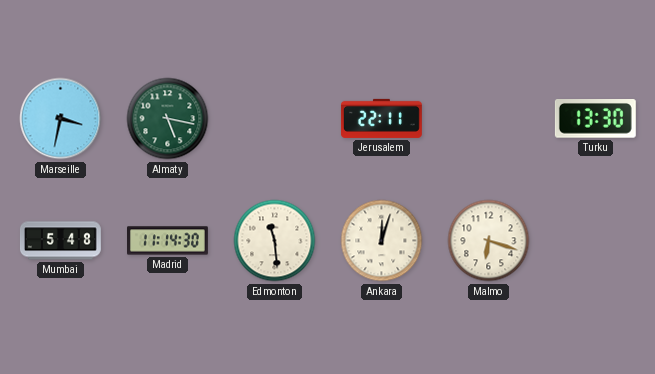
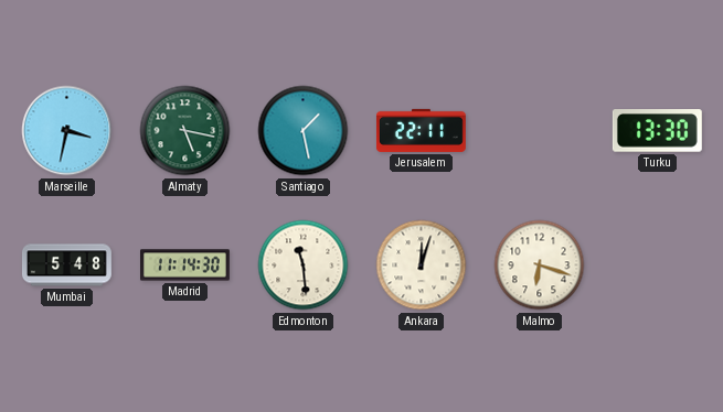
Santiago: none -> 1:28
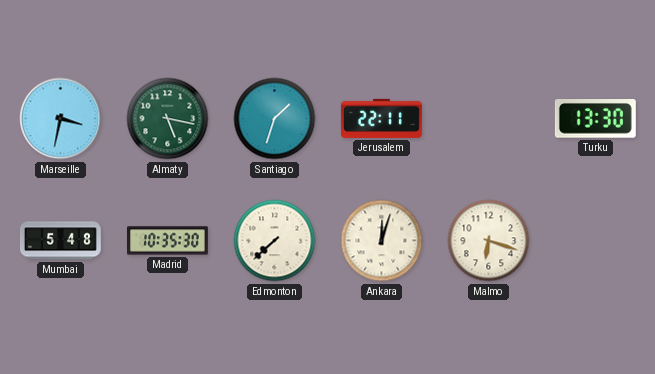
Santiago: 1:28 -> 1:33
Madrid: 11:14 -> 10:35
Edmonton: 11:29 -> 7:38
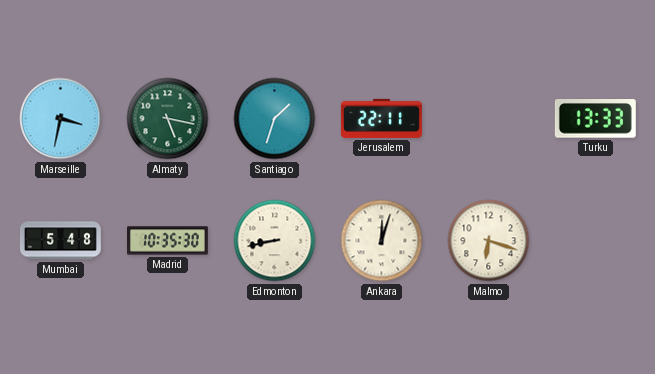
Turku: 13:30 -> 13:33
Edmonton: 7:38 -> 8:43
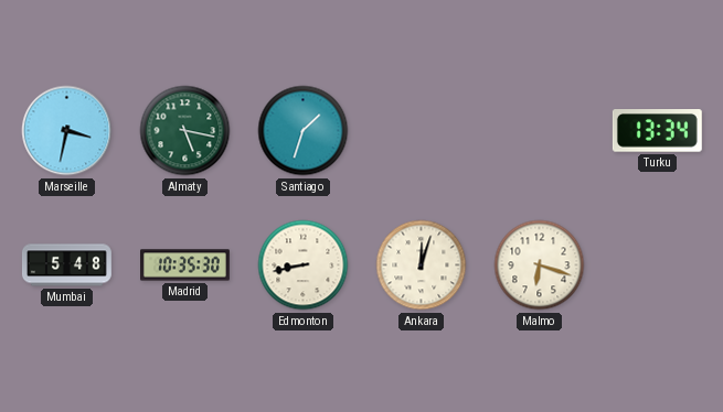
Jerusalem: 22:11 -> none
Turku: 13:33 -> 13:34
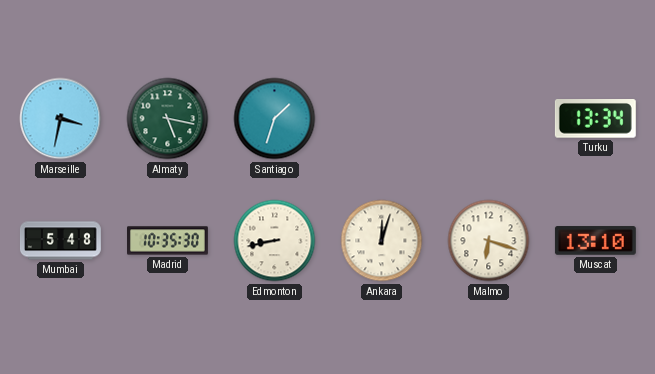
Muscat: none -> 13:10
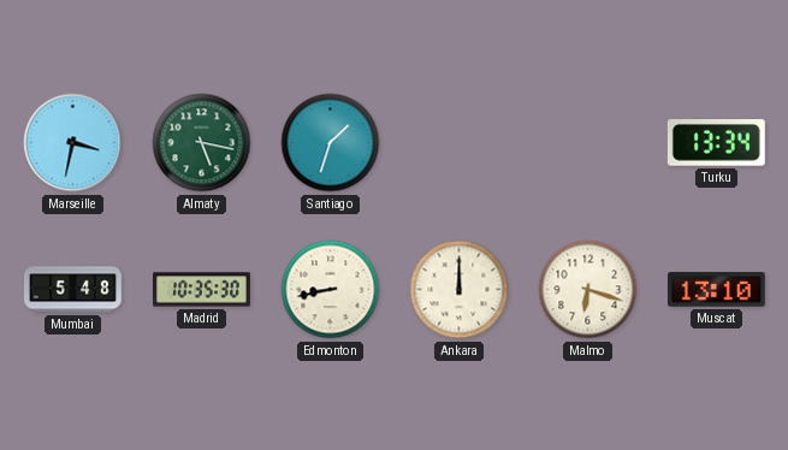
Ankara: 12:03 -> 12:00
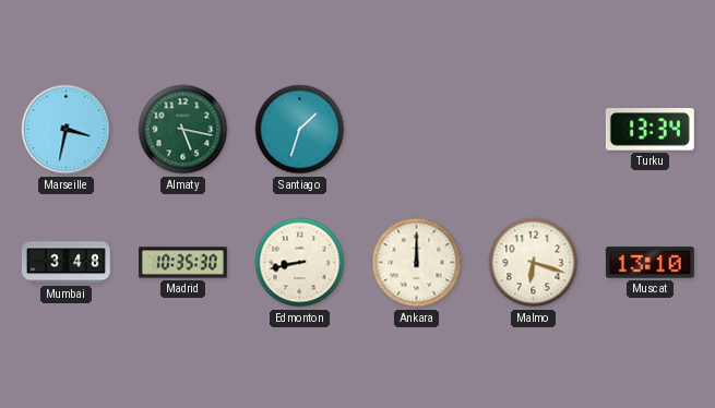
Mumbai: 5:48 -> 3:48
